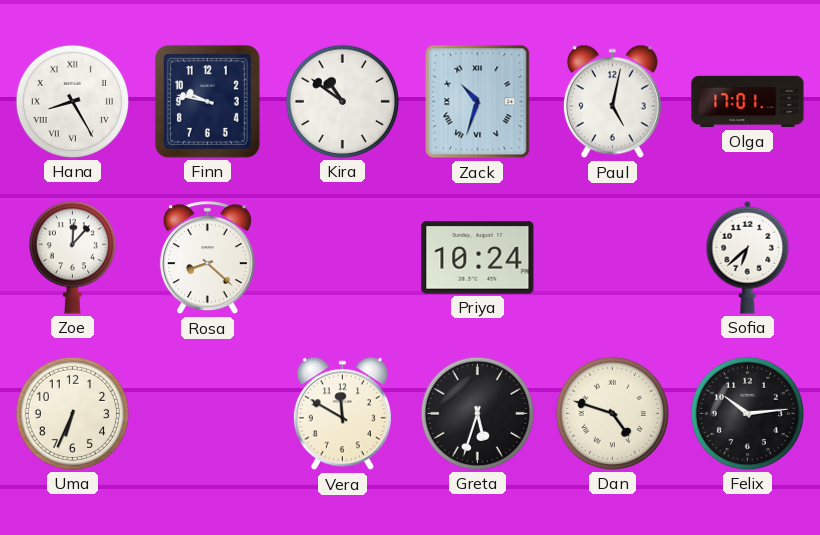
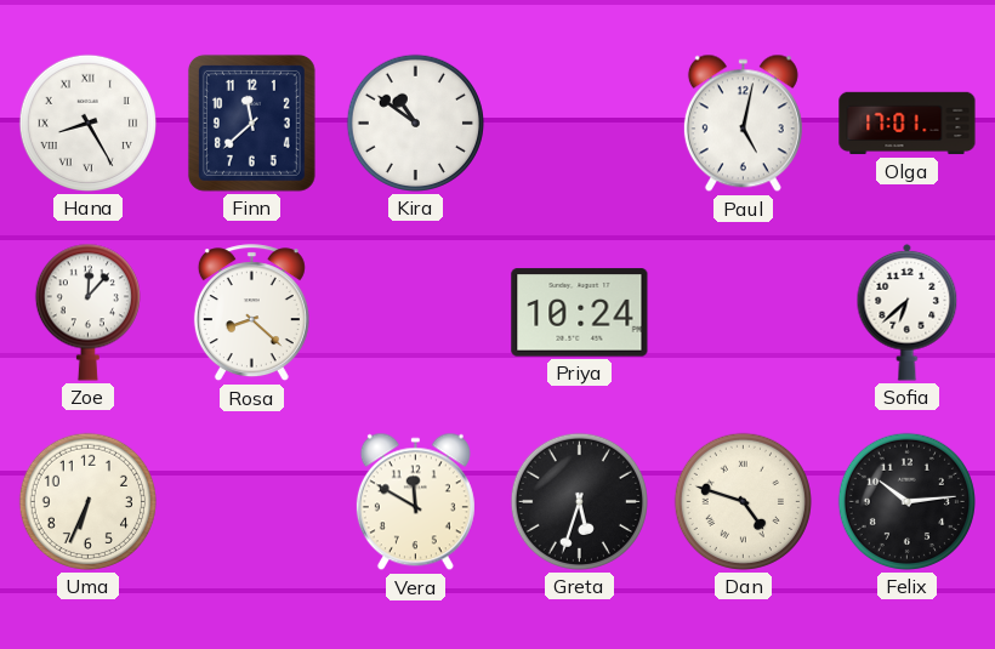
Finn: 9:47 -> 11:38
Zack: 10:33 -> none
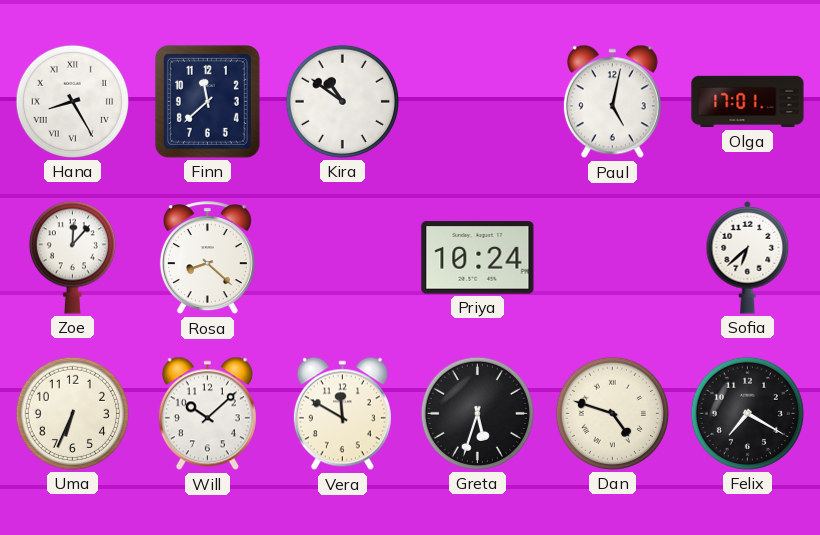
Will: none -> 10:08
Felix: 10:14 -> 7:20
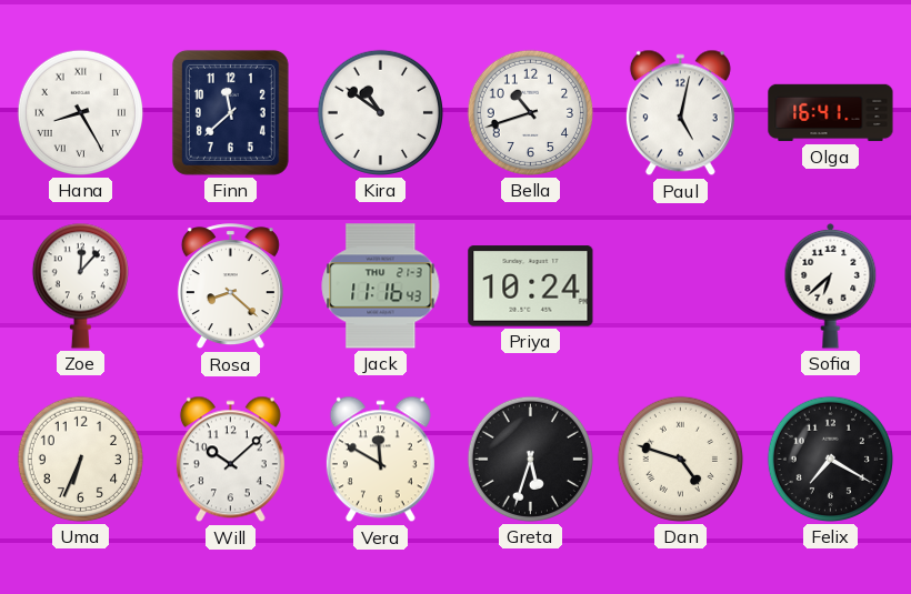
Bella: none -> 10:42
Olga: 17:01 -> 16:41
Jack: none -> 11:16
